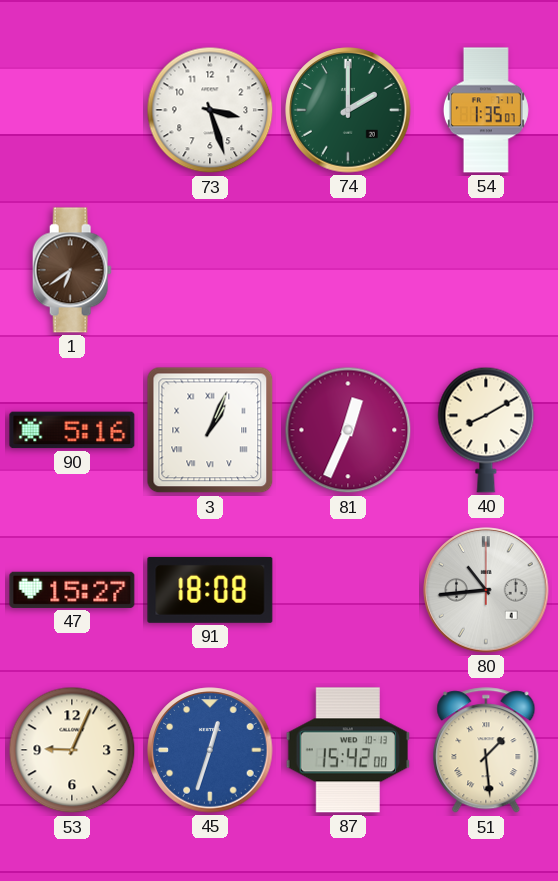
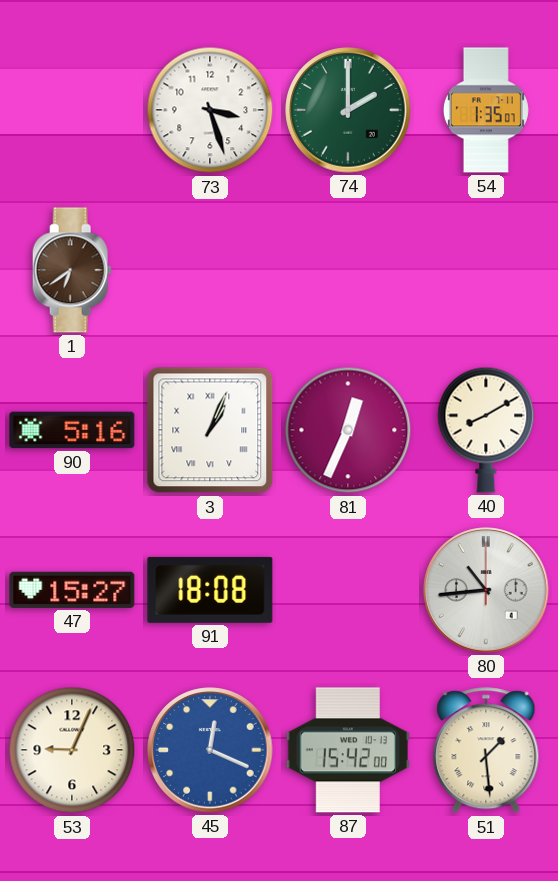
45: 12:33 -> 12:19
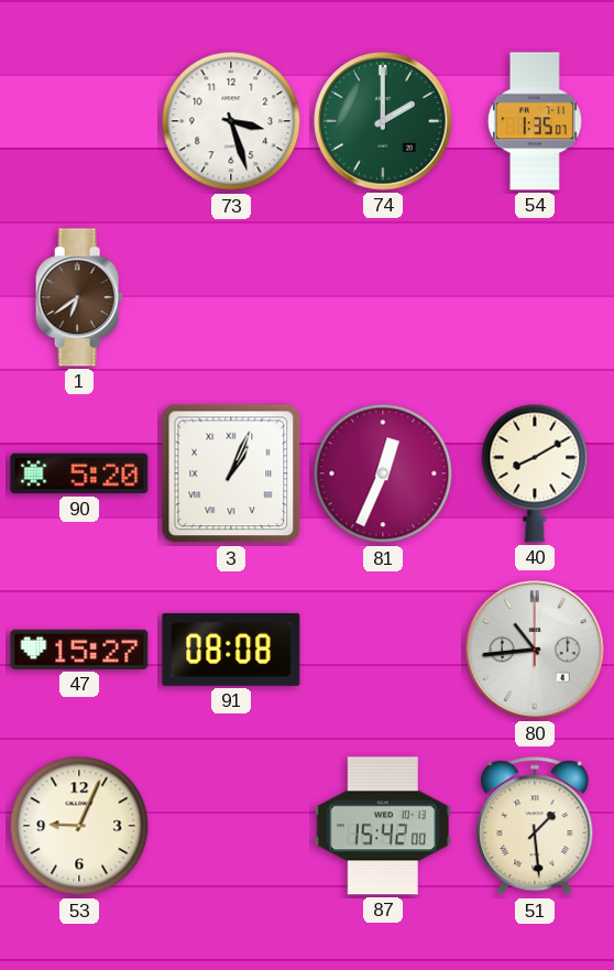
90: 5:16 -> 5:20
91: 18:08 -> 08:08
45: 12:19 -> none
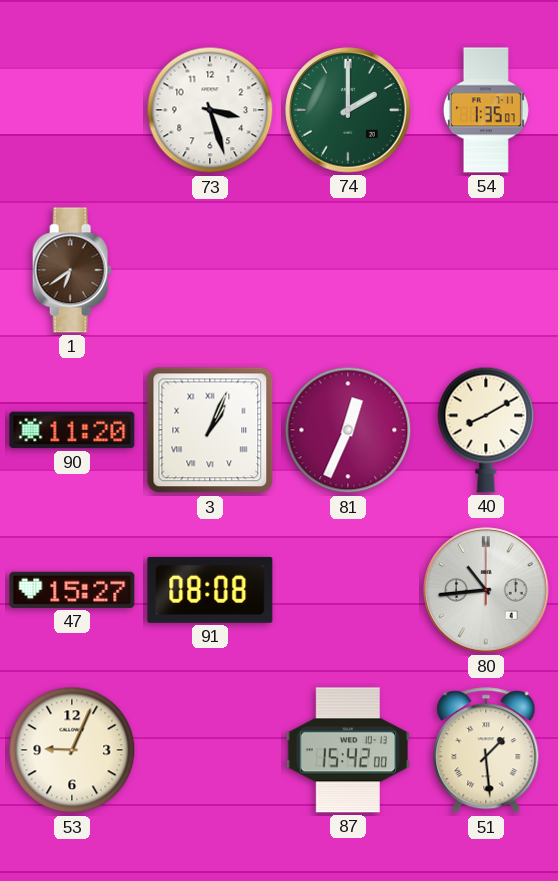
90: 5:20 -> 11:20
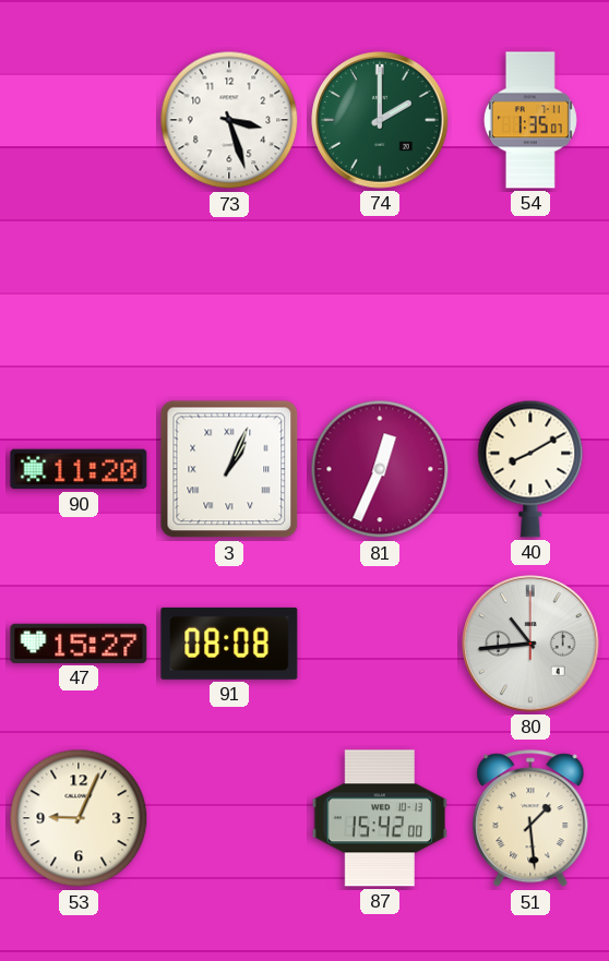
1: 6:39 -> none
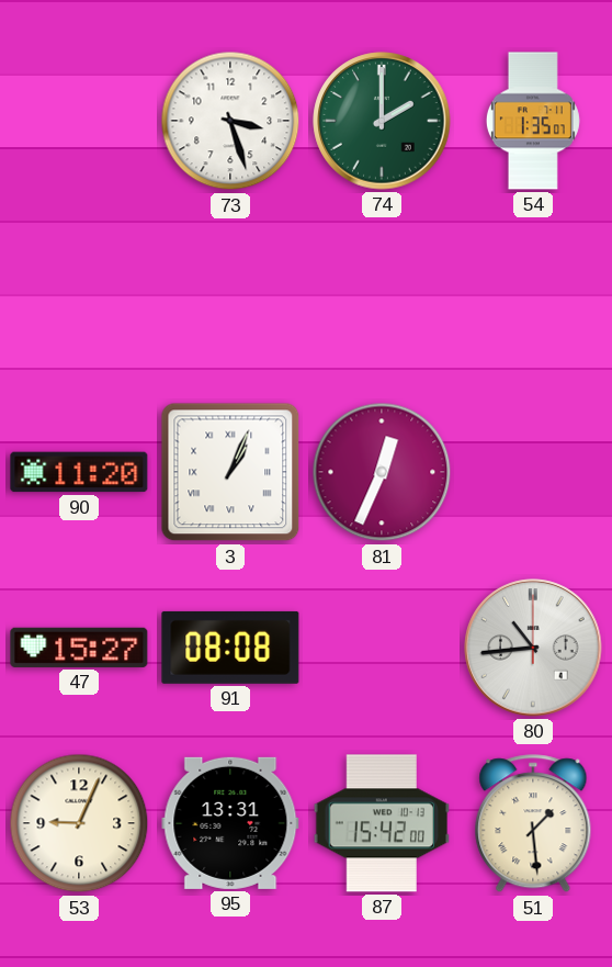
40: 8:10 -> none
95: none -> 13:31
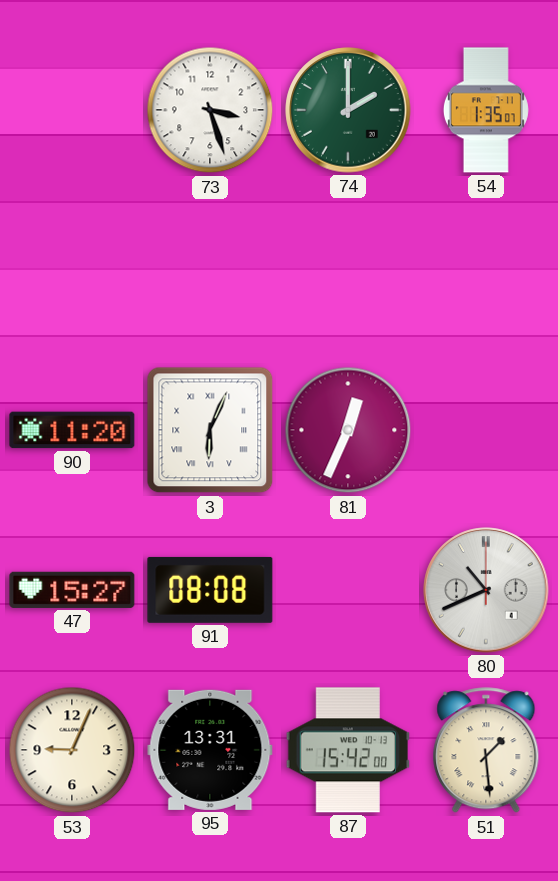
3: 1:04 -> 6:04
80: 10:44 -> 10:41
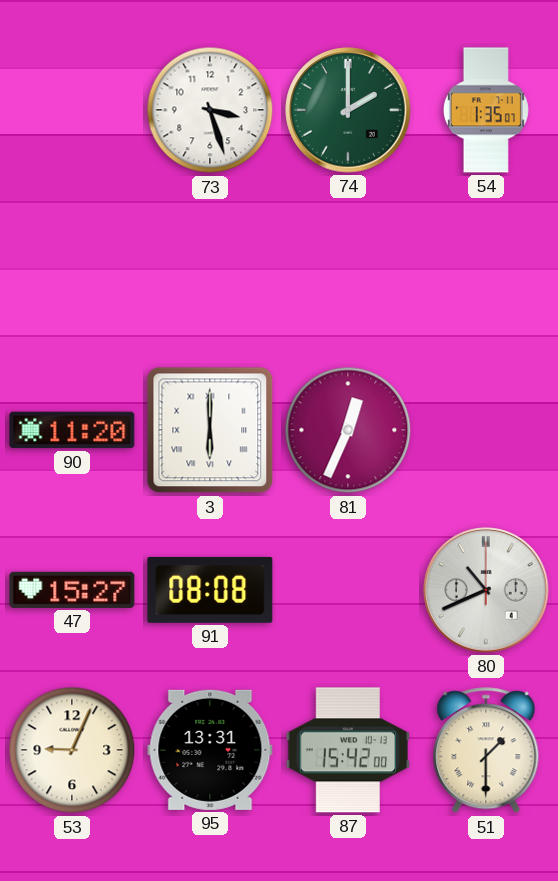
3: 6:04 -> 6:00
51: 1:29 -> 1:30
